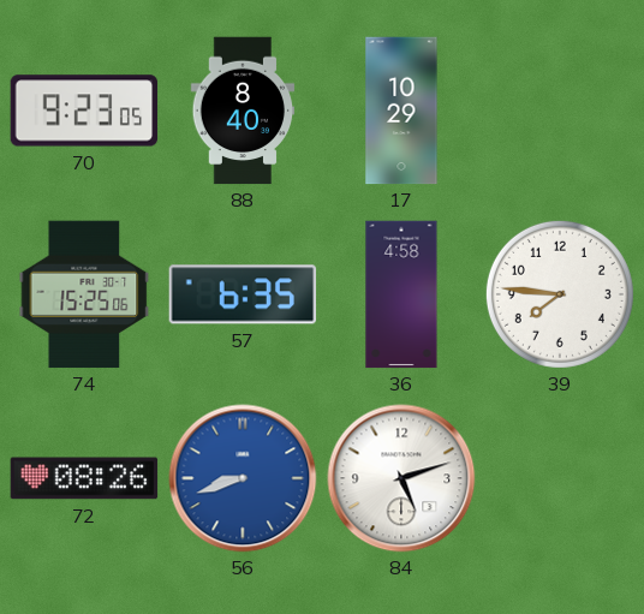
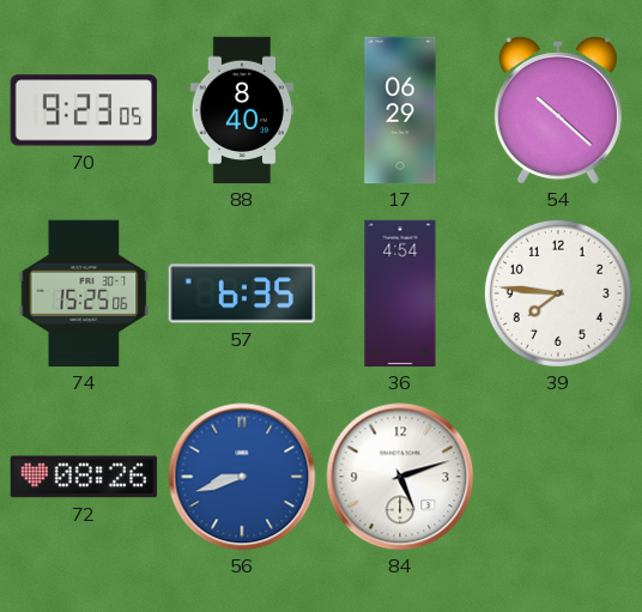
17: 10:29 -> 06:29
54: none -> 10:22
36: 4:58 -> 4:54
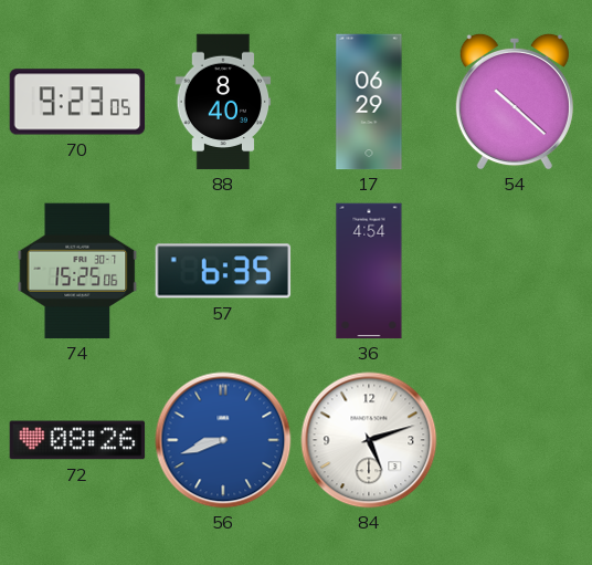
39: 7:46 -> none
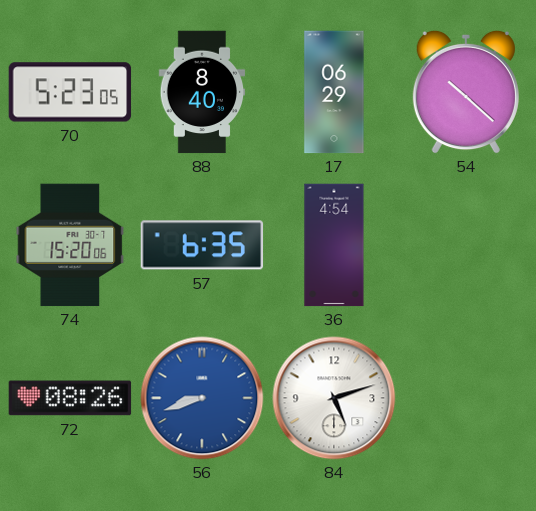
70: 9:23 -> 5:23
74: 15:25 -> 15:20
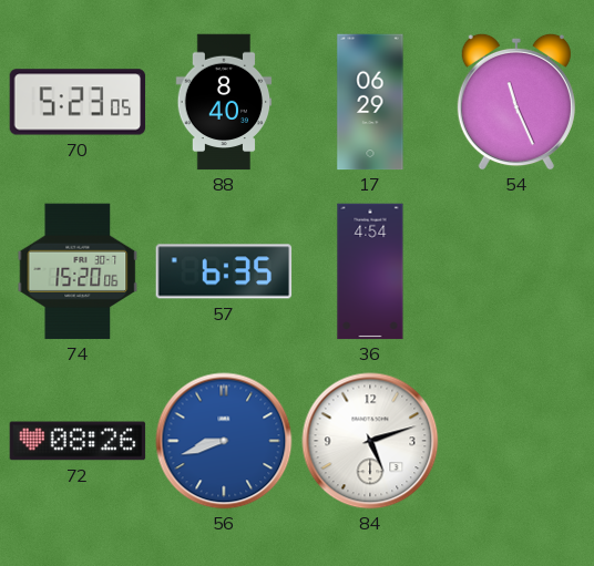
54: 10:22 -> 11:26
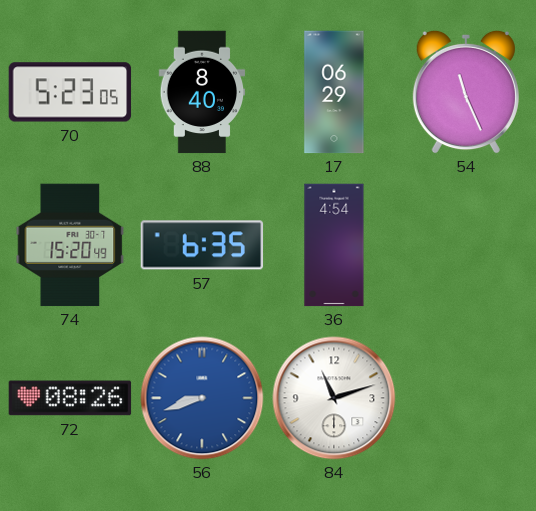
74: 15:20:06 -> 15:20:49
84: 5:12 -> 11:12
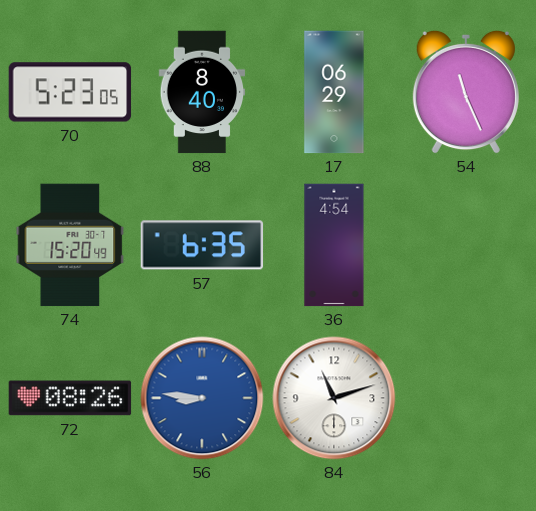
56: 8:42 -> 8:46
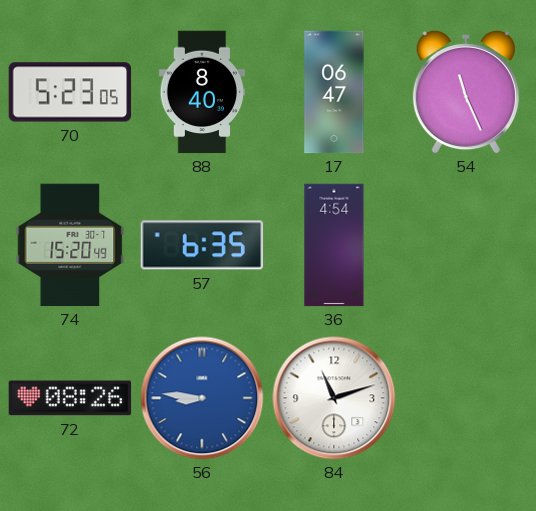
17: 06:29 -> 06:47
